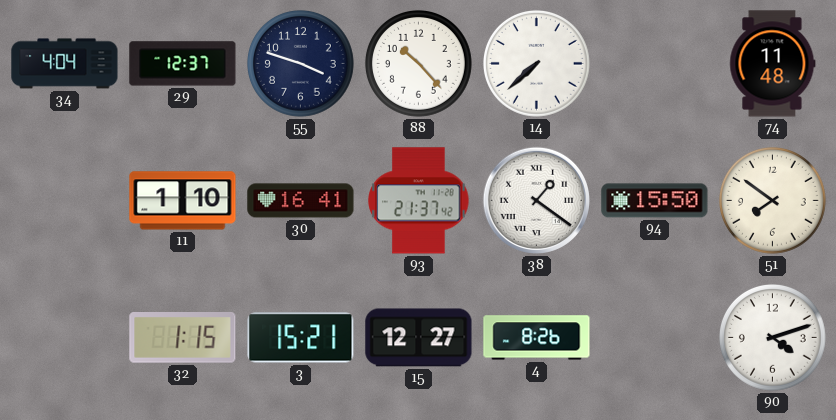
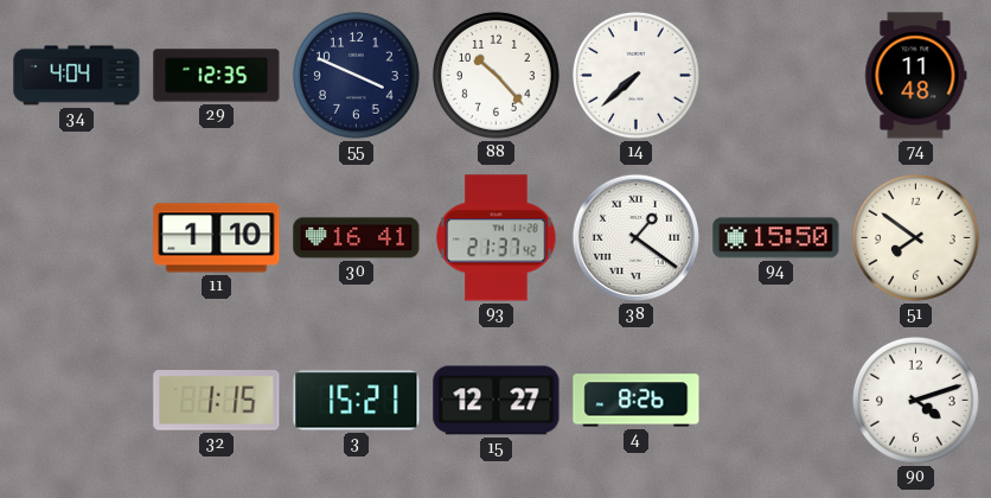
29: 12:37 -> 12:35
55: 3:48 -> 3:49
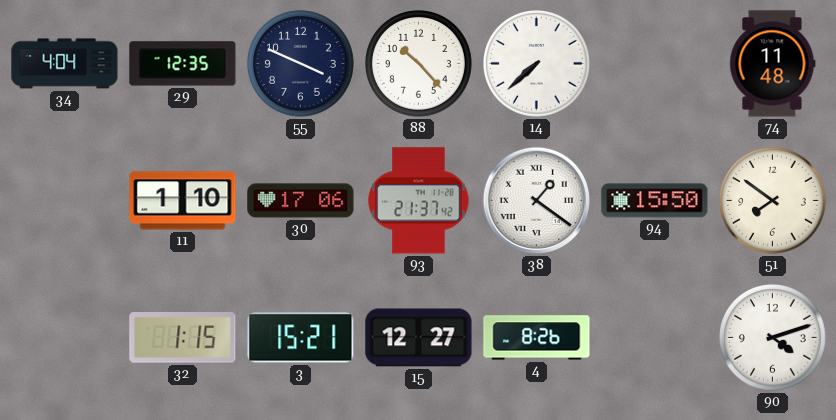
30: 16:41 -> 17:06
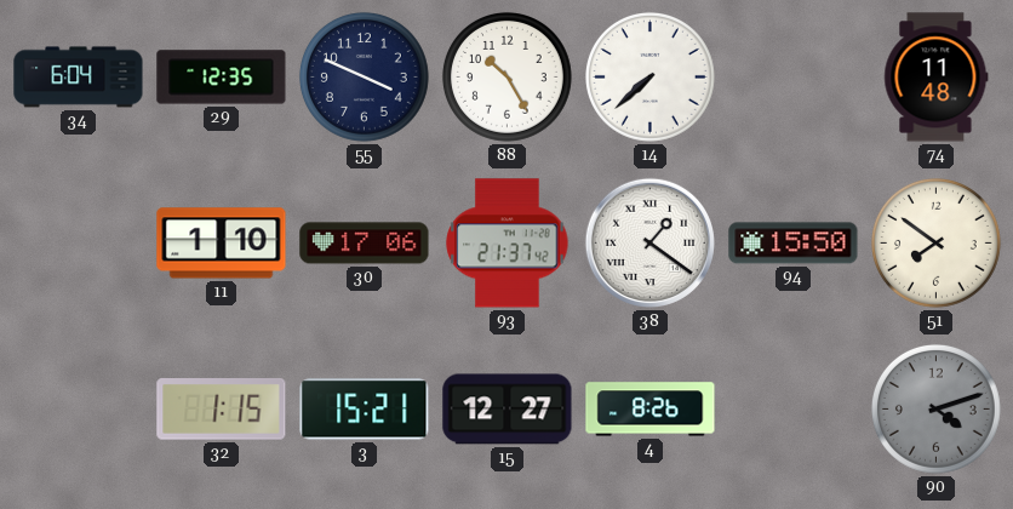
34: 4:04 -> 6:04
88: 10:23 -> 10:25
90 dial: white -> grey
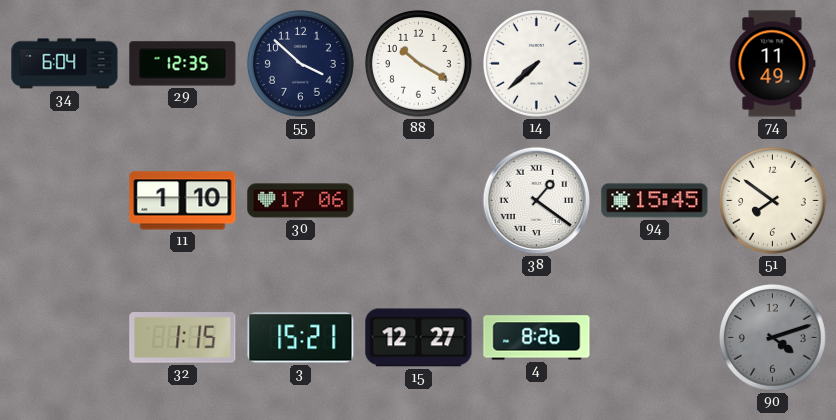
55: 3:49 -> 3:52
88: 10:25 -> 10:20
74: 11:48 -> 11:49
93: 21:37 -> none
94: 15:50 -> 15:45
